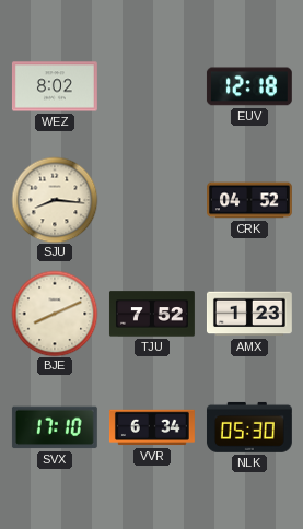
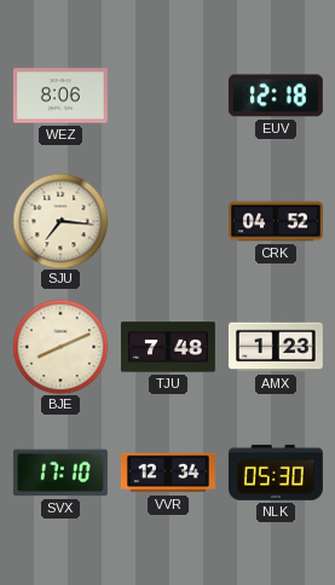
WEZ: 8:02 -> 8:06
SJU: 8:16 -> 7:16
TJU: 7:52 -> 7:48
VVR: 6:34 -> 12:34
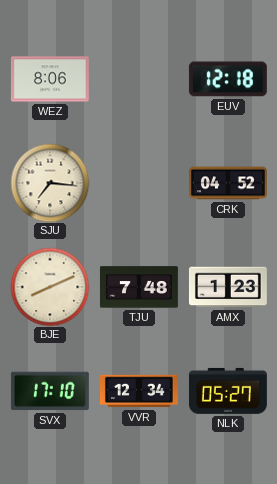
NLK: 05:30 -> 05:27
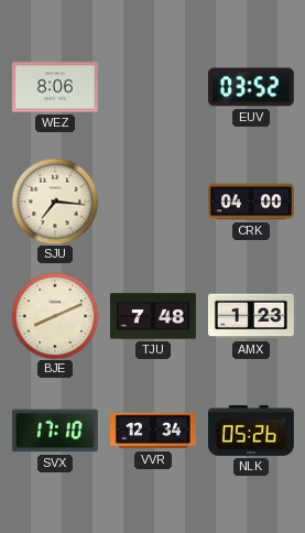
EUV: 12:18 -> 03:52
CRK: 04:52 -> 04:00
NLK: 05:27 -> 05:26
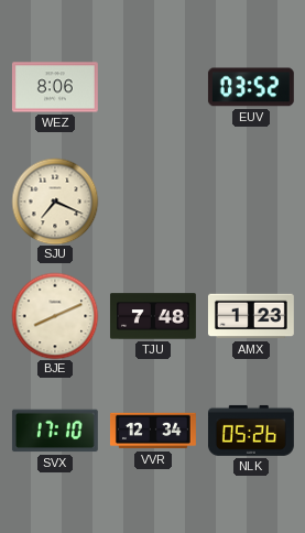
SJU: 7:16 -> 7:19
CRK: 04:00 -> none
